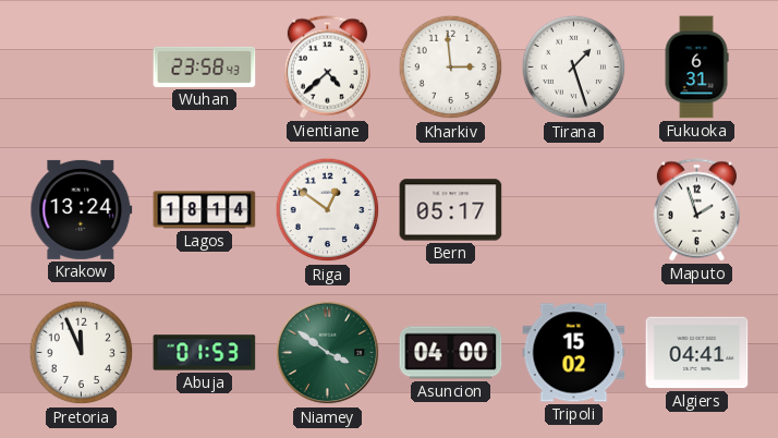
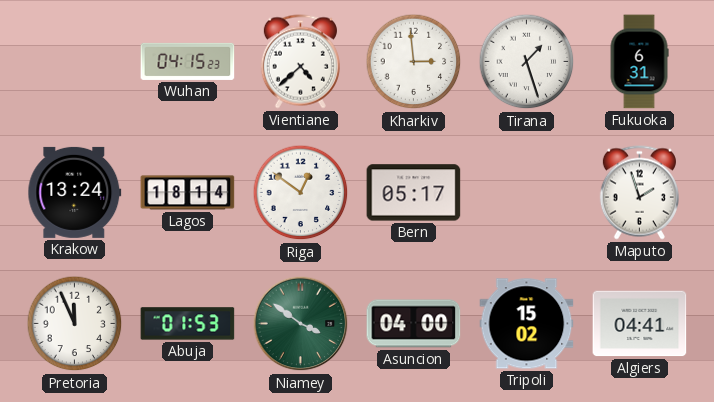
Wuhan: 23:58 -> 04:15
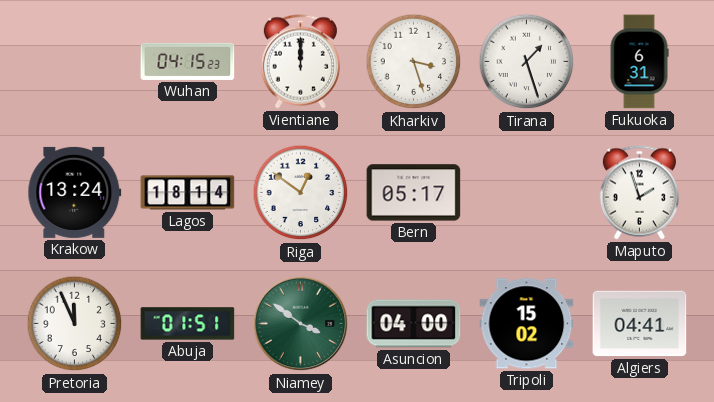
Vientiane: 4:38 -> 12:00
Kharkiv: 2:59 -> 3:27
Abuja: 01:53 -> 01:51
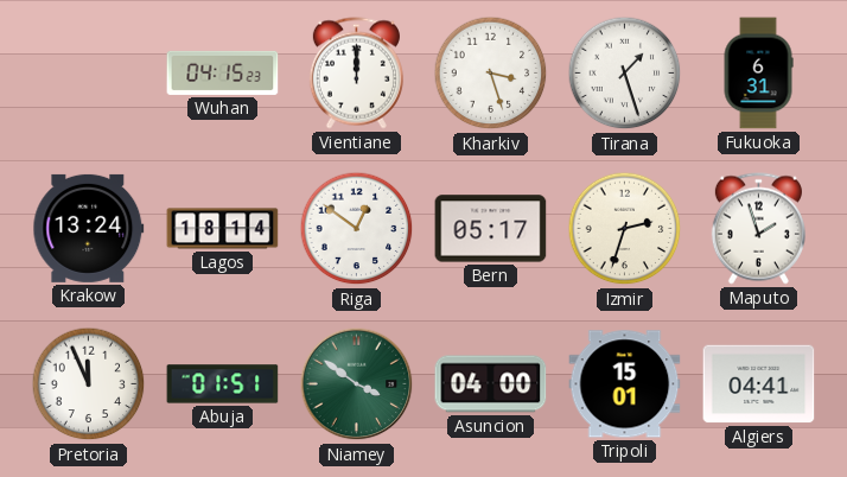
Izmir: none -> 2:33
Tripoli: 15:02 -> 15:01
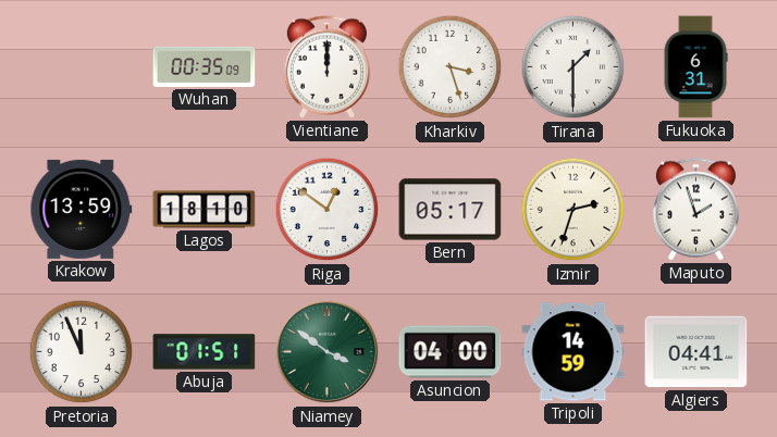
Wuhan: 04:15 -> 00:35
Tirana: 1:27 -> 1:30
Krakow: 13:24 -> 13:59
Lagos: 18:14 -> 18:10
Tripoli: 15:01 -> 14:59
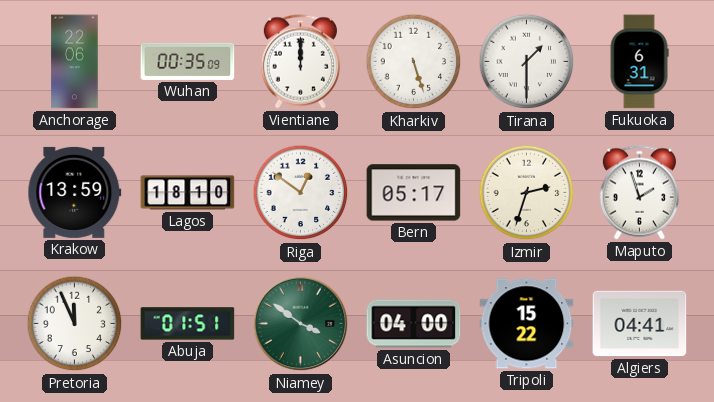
Anchorage: none -> 22:06
Kharkiv: 3:27 -> 5:27
Tripoli: 14:59 -> 15:22
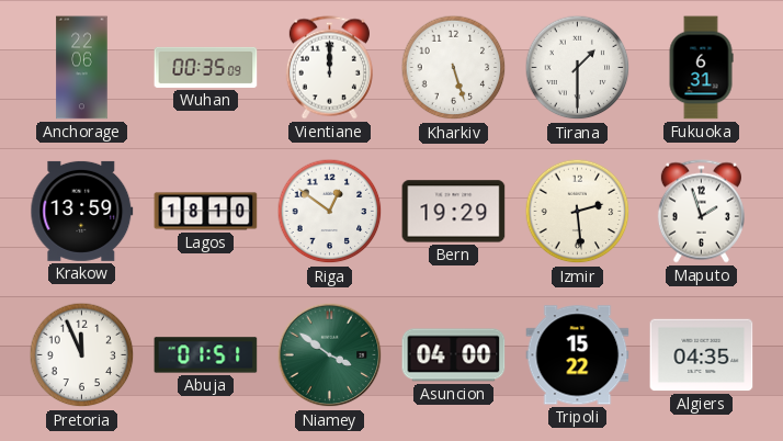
Bern: 05:17 -> 19:29
Izmir: 2:33 -> 2:29
Algiers: 04:41 -> 04:35
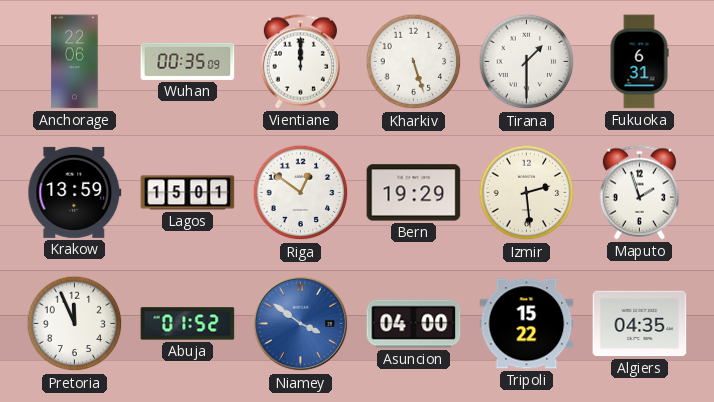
Lagos: 18:10 -> 15:01
Abuja: 01:51 -> 01:52
Niamey dial: green -> blue
